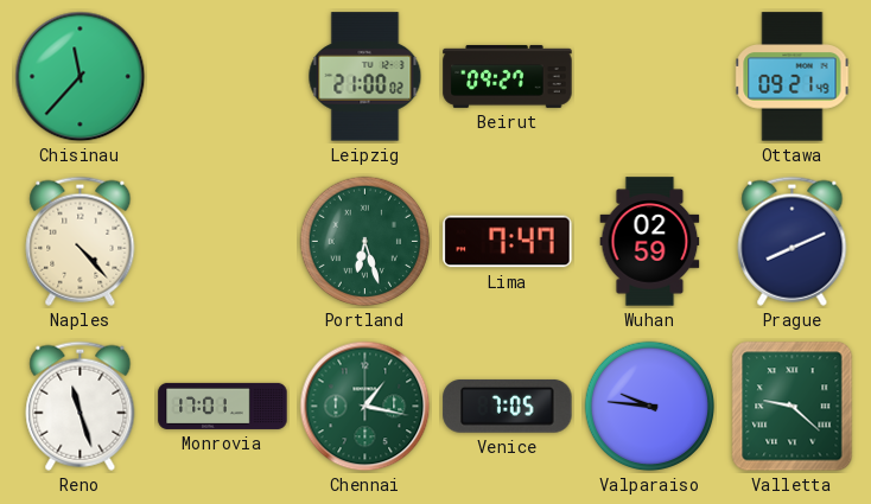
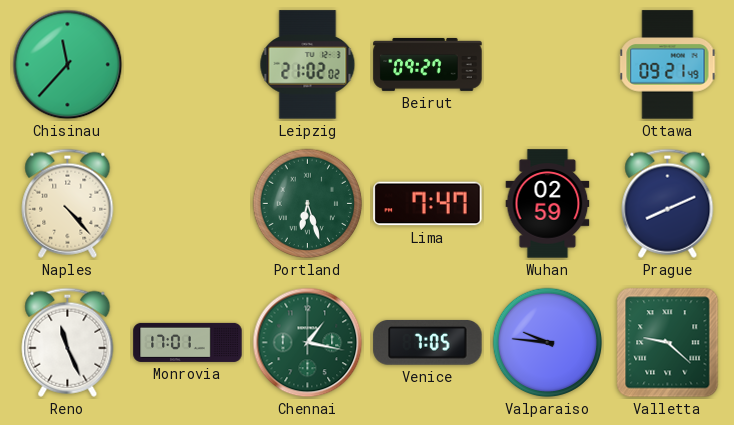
Leipzig: 21:00 -> 21:02
Reno: 11:27 -> 11:26
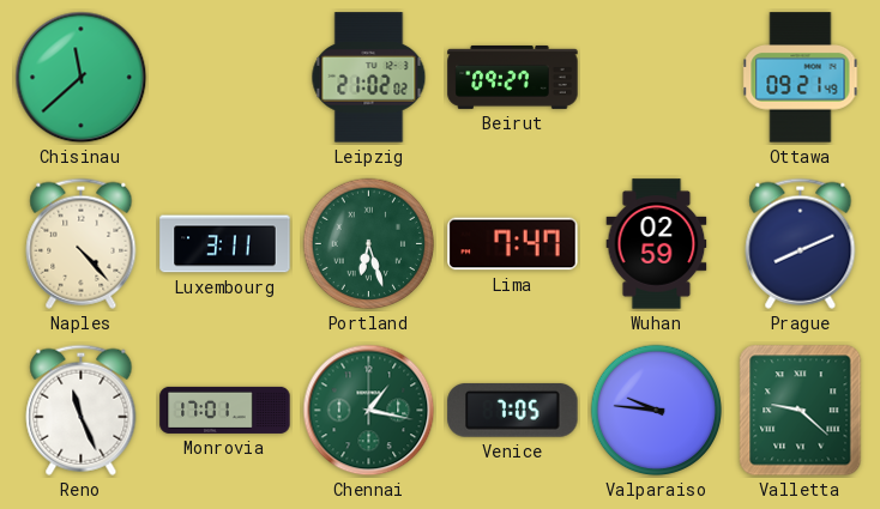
Chisinau: 11:37 -> 11:38
Luxembourg: none -> 3:11
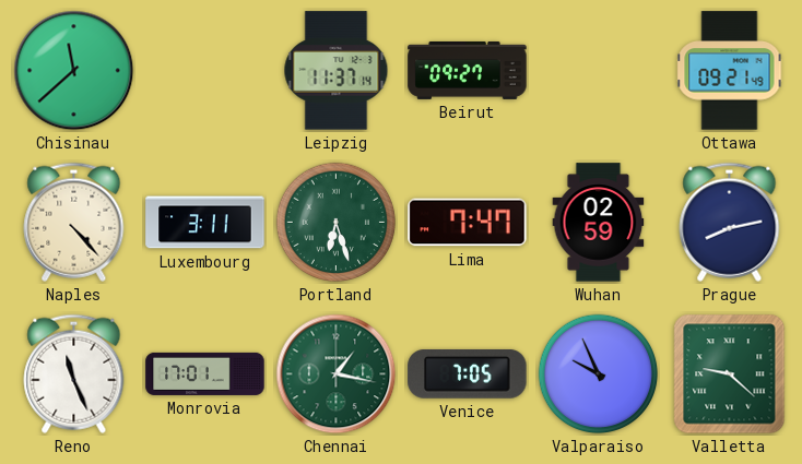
Leipzig: 21:02 -> 11:37
Prague: 8:11 -> 8:13
Valparaiso: 9:46 -> 9:56
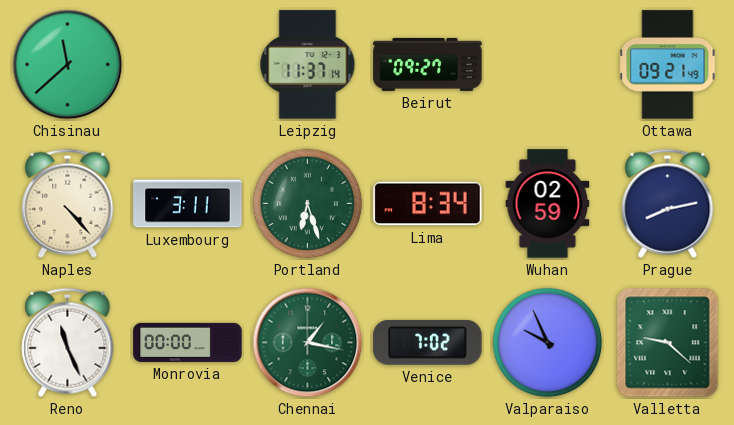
Lima: 7:47 -> 8:34
Monrovia: 17:01 -> 00:00
Venice: 7:05 -> 7:02
